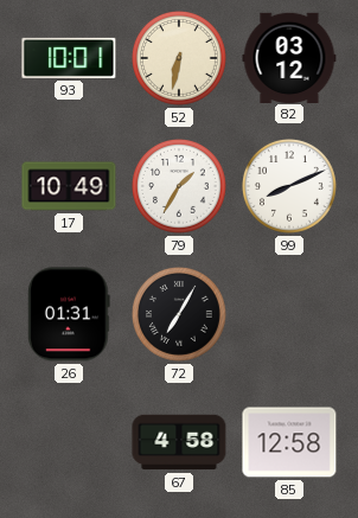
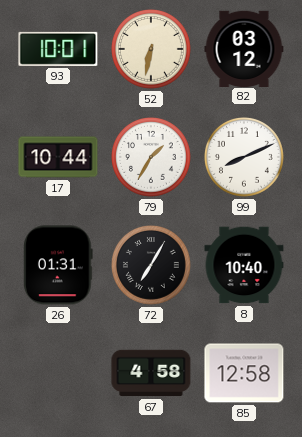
17: 10:49 -> 10:44
8: none -> 10:40
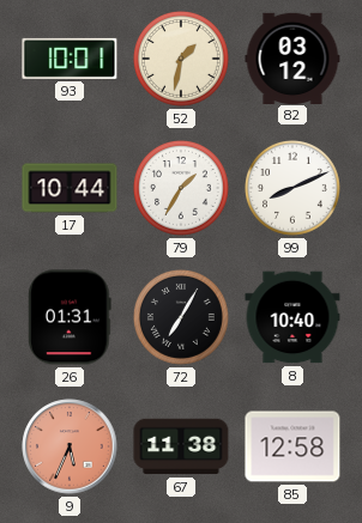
52: 6:32 -> 1:32
9: none -> 5:34
67: 4:58 -> 11:38
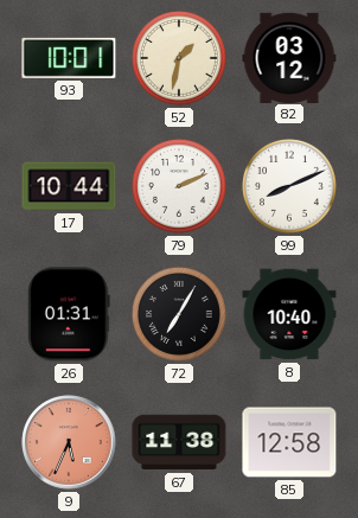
79: 1:35 -> 2:11
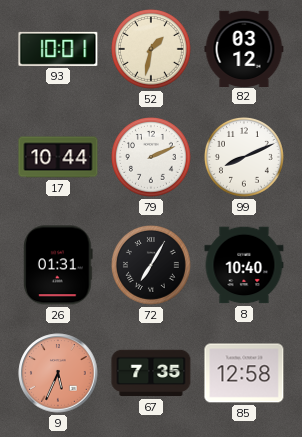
67: 11:38 -> 7:35
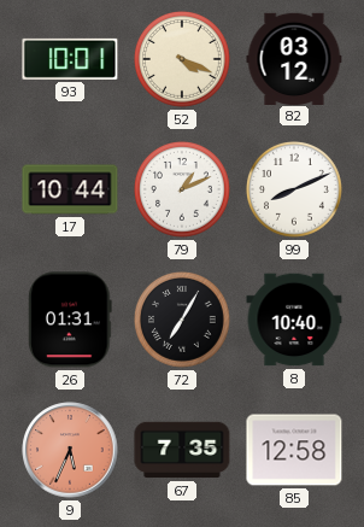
52: 1:32 -> 4:19
79: 2:11 -> 1:11
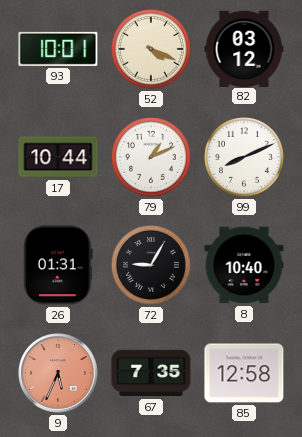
72: 7:05 -> 9:05
